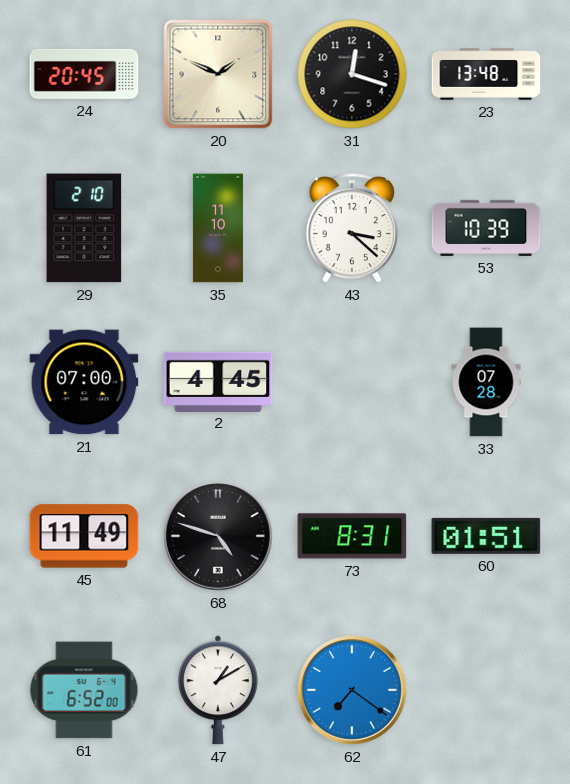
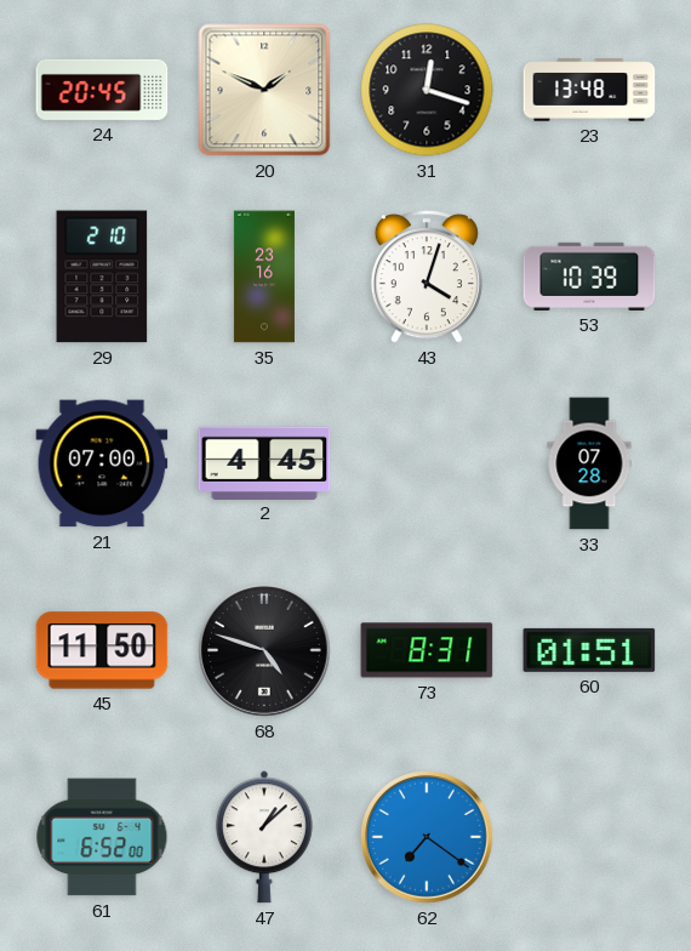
35: 11:10 -> 23:16
43: 3:22 -> 4:03
45: 11:49 -> 11:50
47: 1:10 -> 1:08
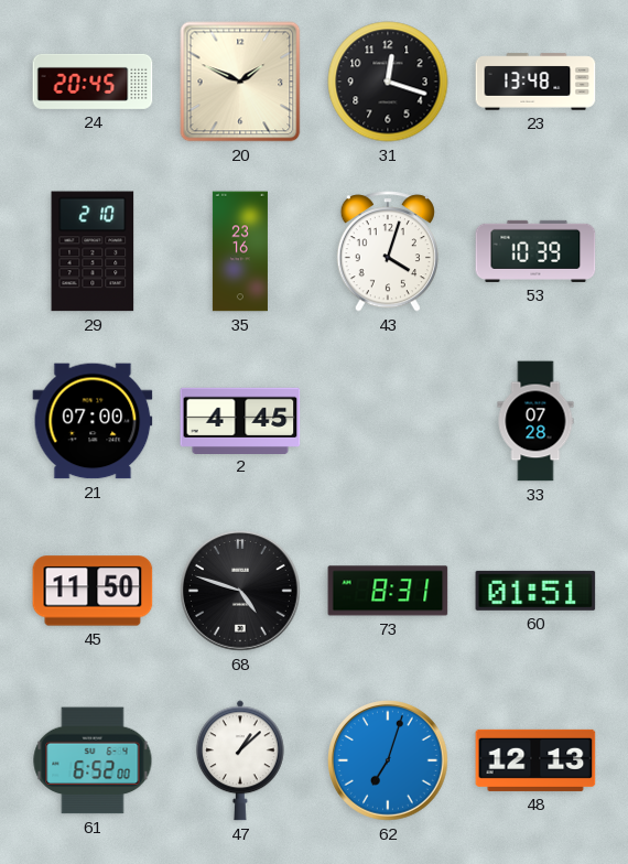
62: 7:21 -> 7:03
48: none -> 12:13
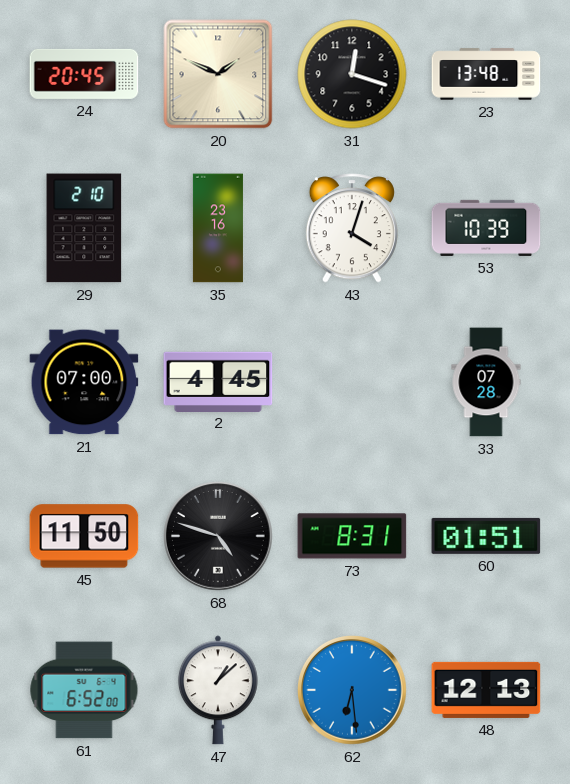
62: 7:03 -> 6:29
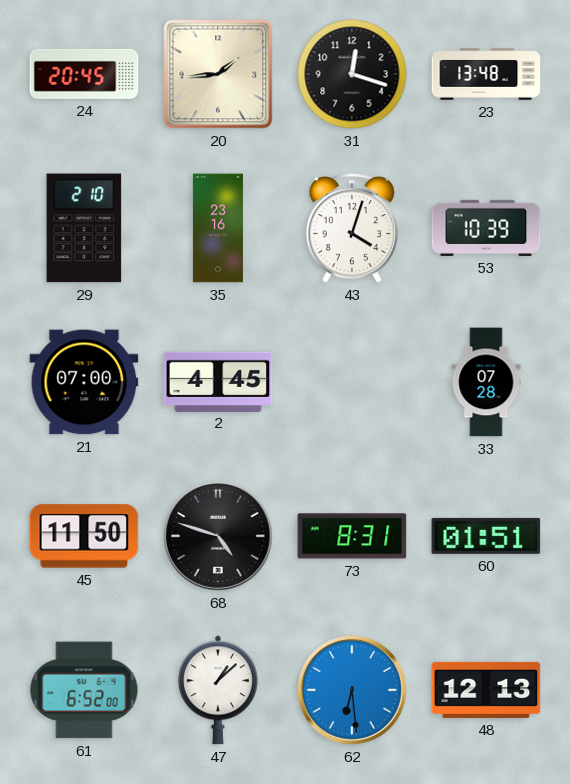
20: 1:49 -> 1:44
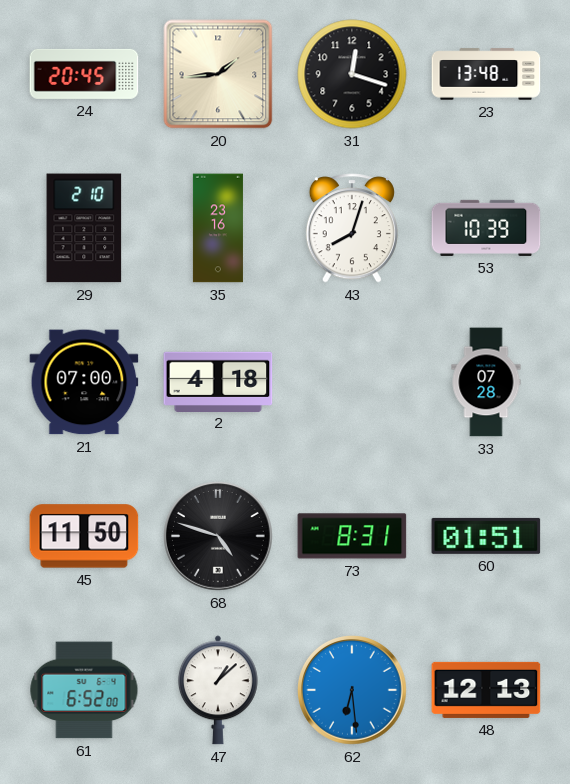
43: 4:03 -> 8:03
2: 4:45 -> 4:18
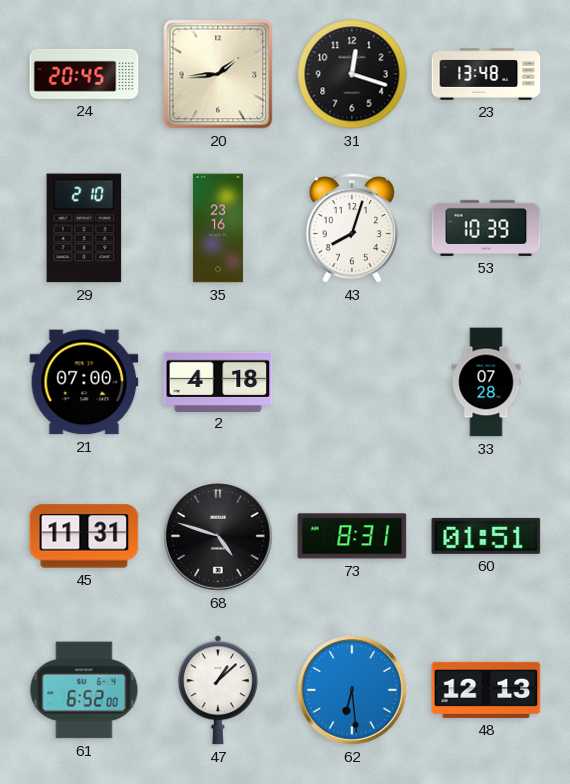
45: 11:50 -> 11:31
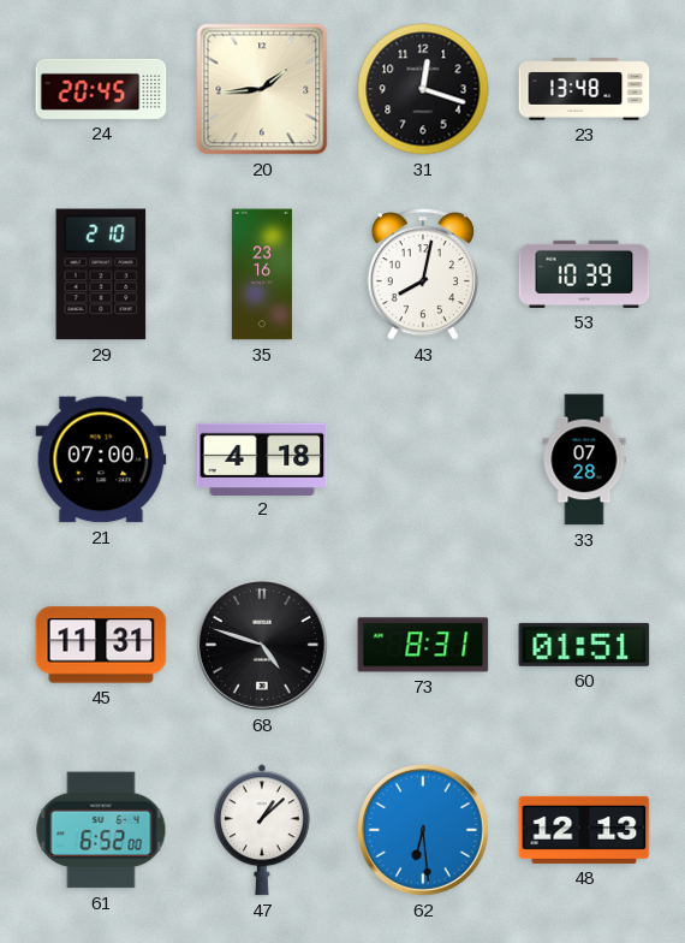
43: 8:03 -> 8:02
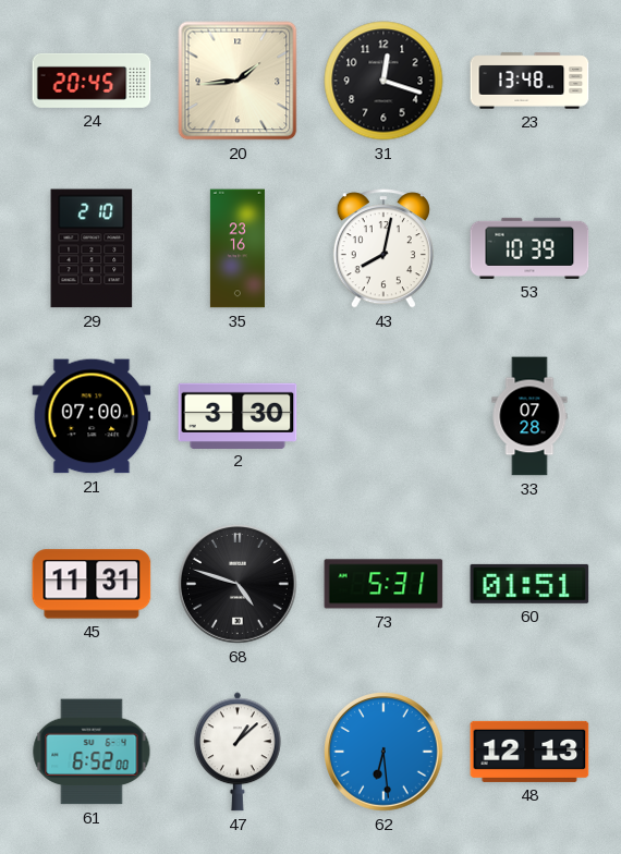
2: 4:18 -> 3:30
73: 8:31 -> 5:31
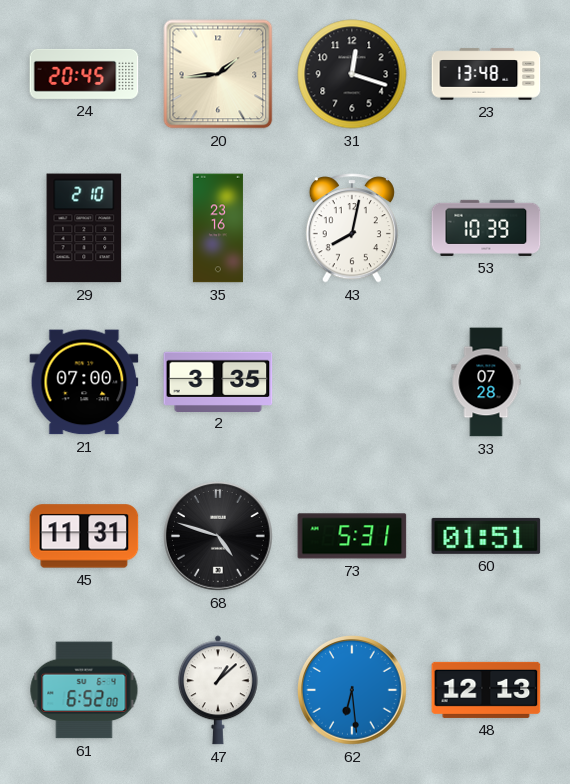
2: 3:30 -> 3:35
